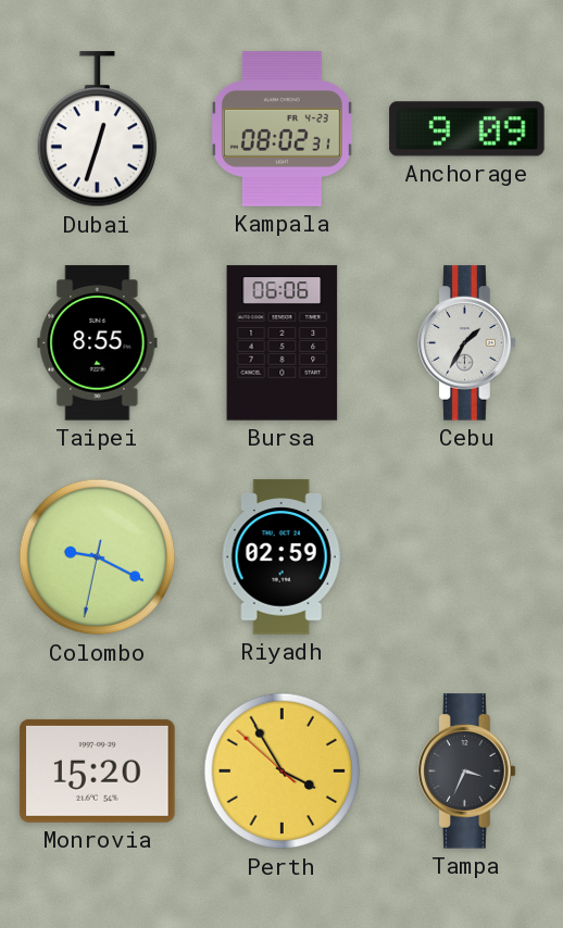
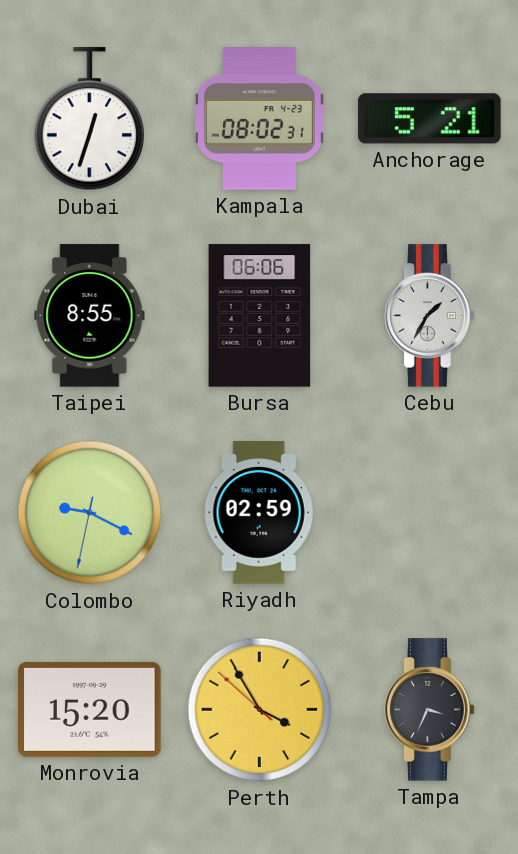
Anchorage: 9:09 -> 5:21
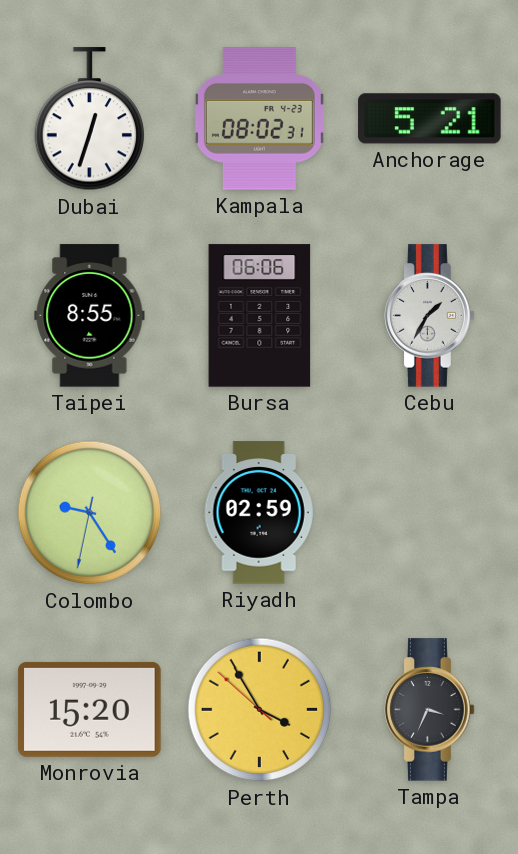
Colombo: 9:19 -> 9:24
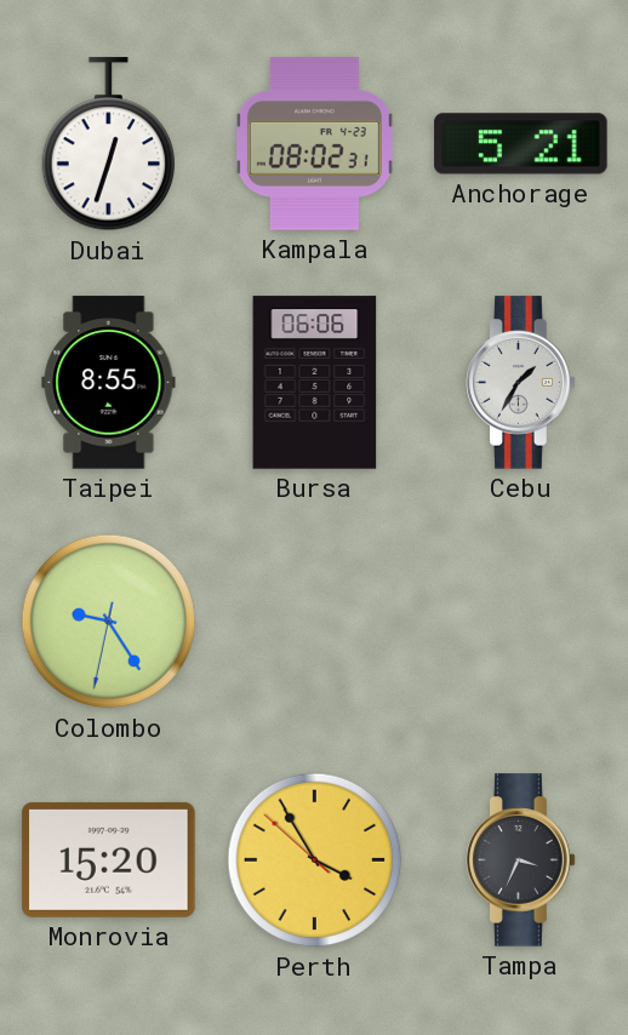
Riyadh: 02:59 -> none
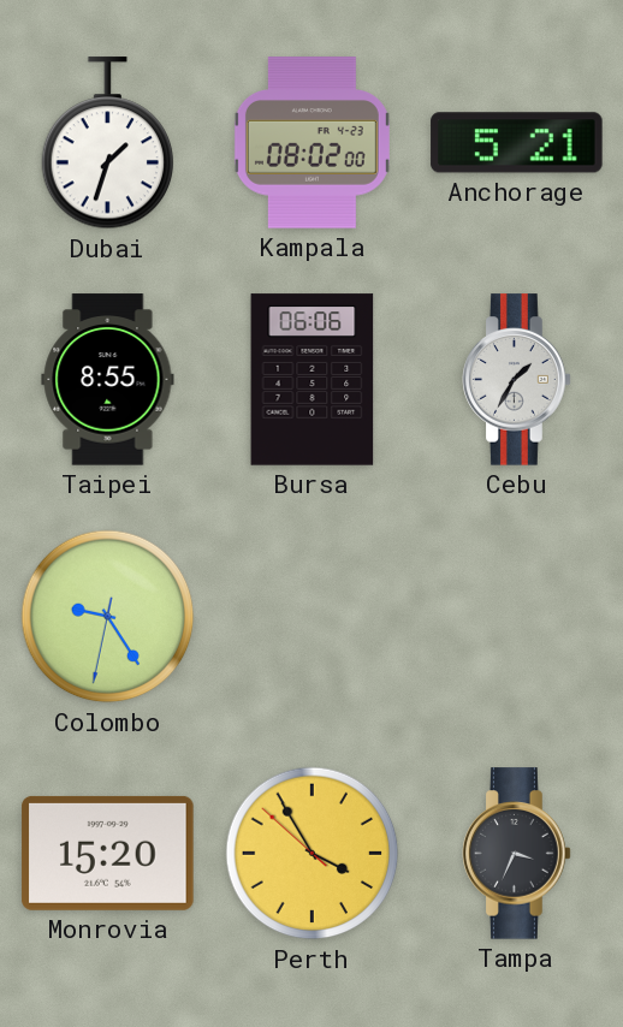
Dubai: 12:33 -> 1:33
Kampala: 08:02:31 -> 08:02:00
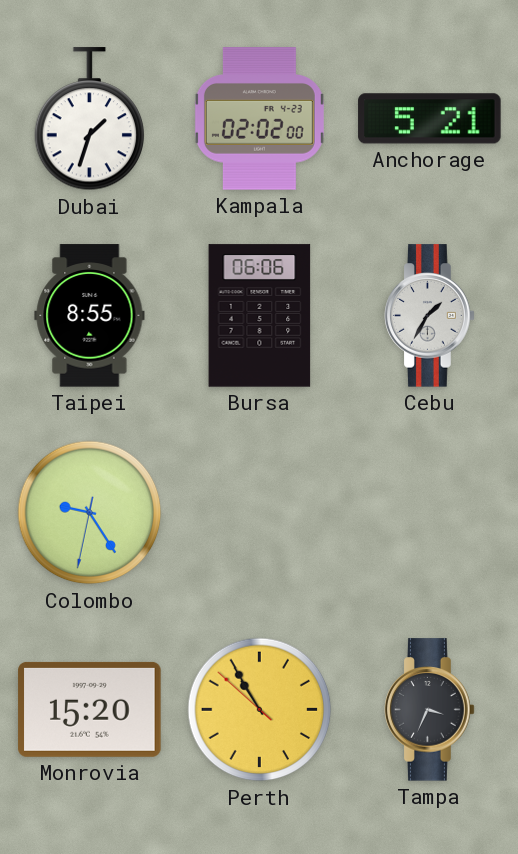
Kampala: 08:02 -> 02:02
Perth: 3:54 -> 10:54
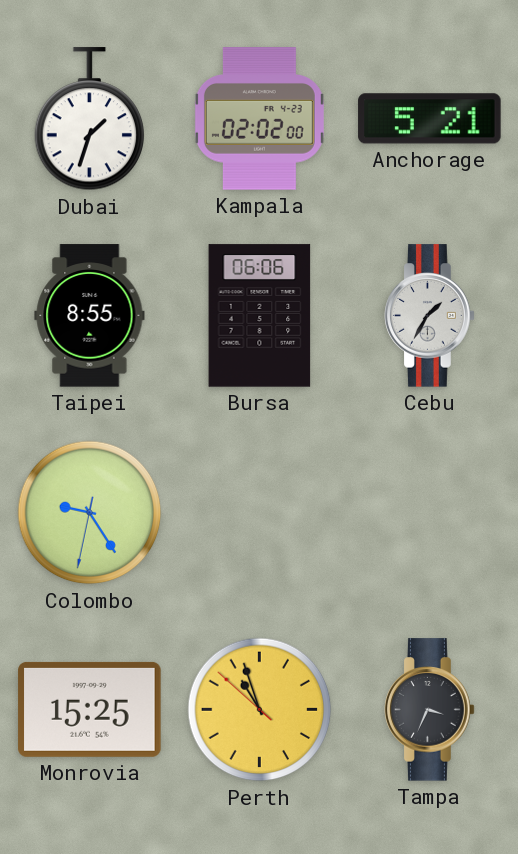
Monrovia: 15:20 -> 15:25
Perth: 10:54 -> 10:56
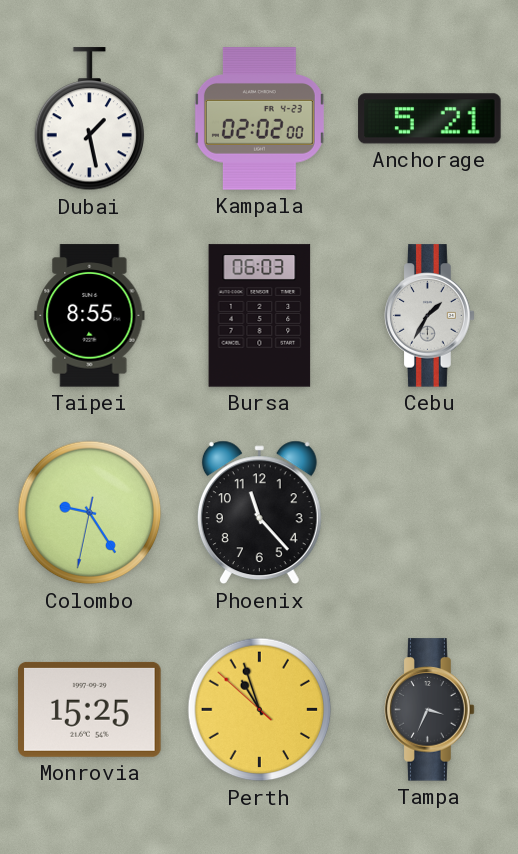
Dubai: 1:33 -> 1:28
Bursa: 06:06 -> 06:03
Phoenix: none -> 11:23
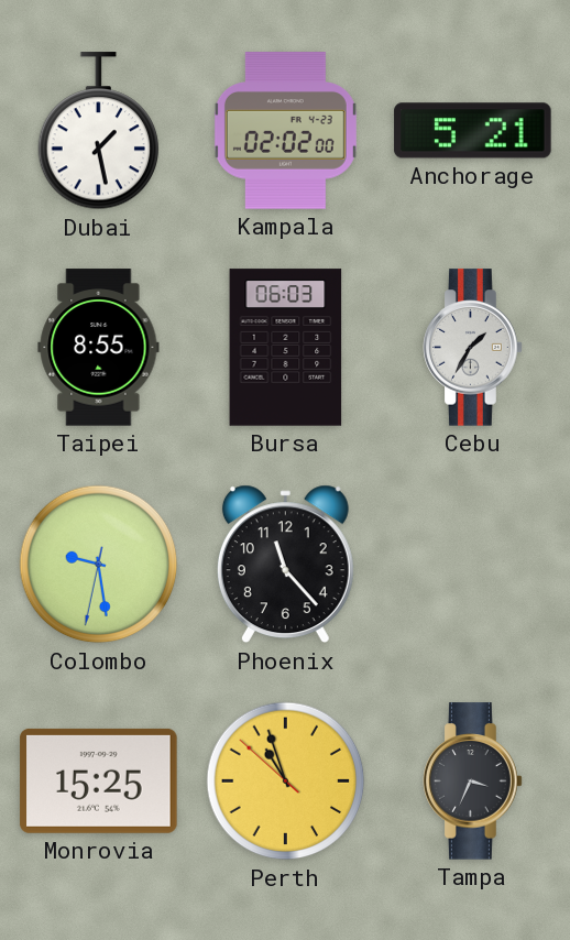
Colombo: 9:24 -> 9:28
